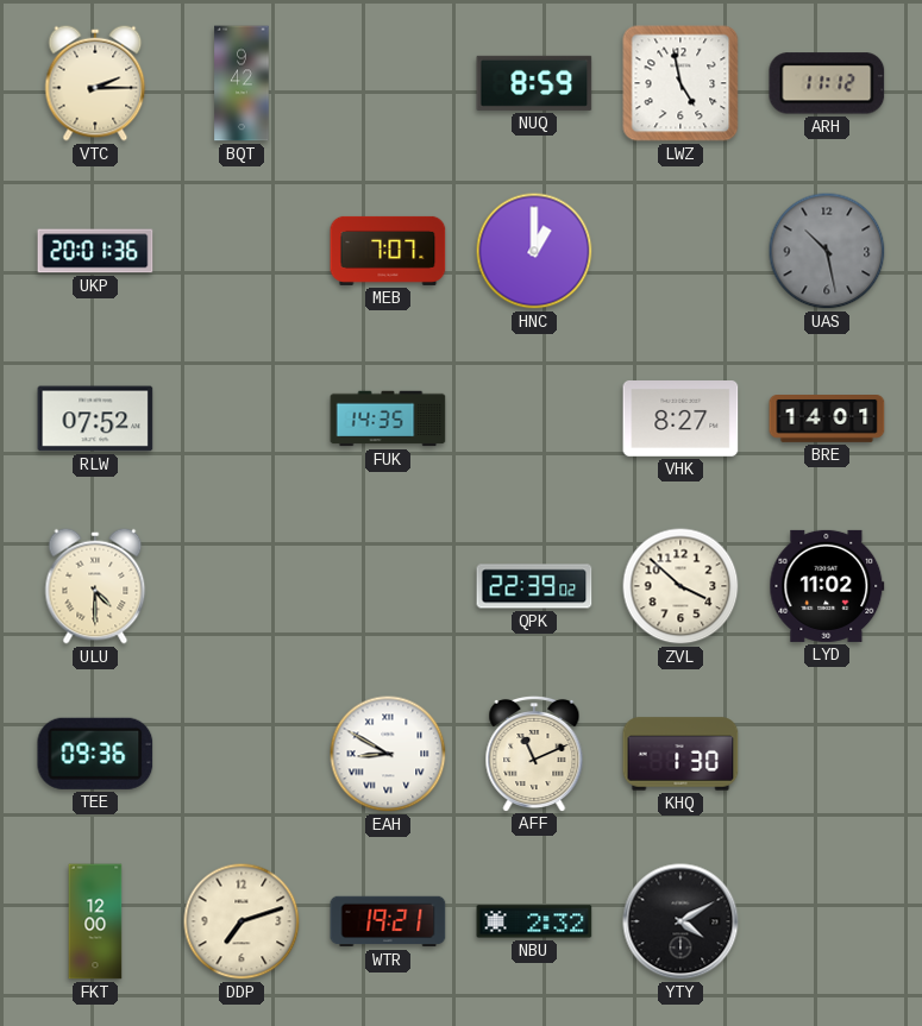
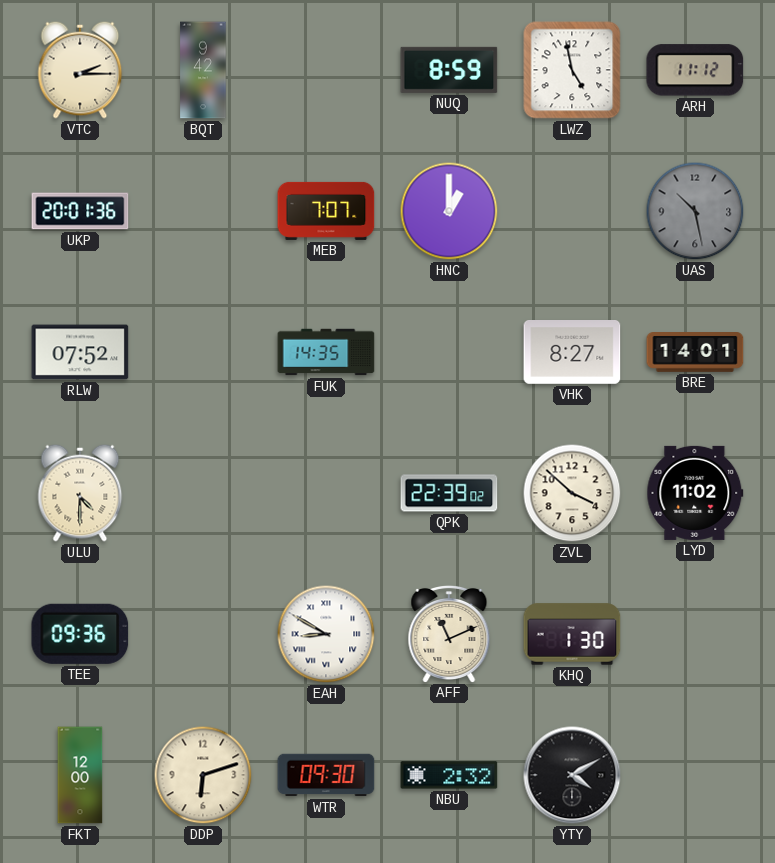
DDP: 7:12 -> 6:12
WTR: 19:21 -> 09:30
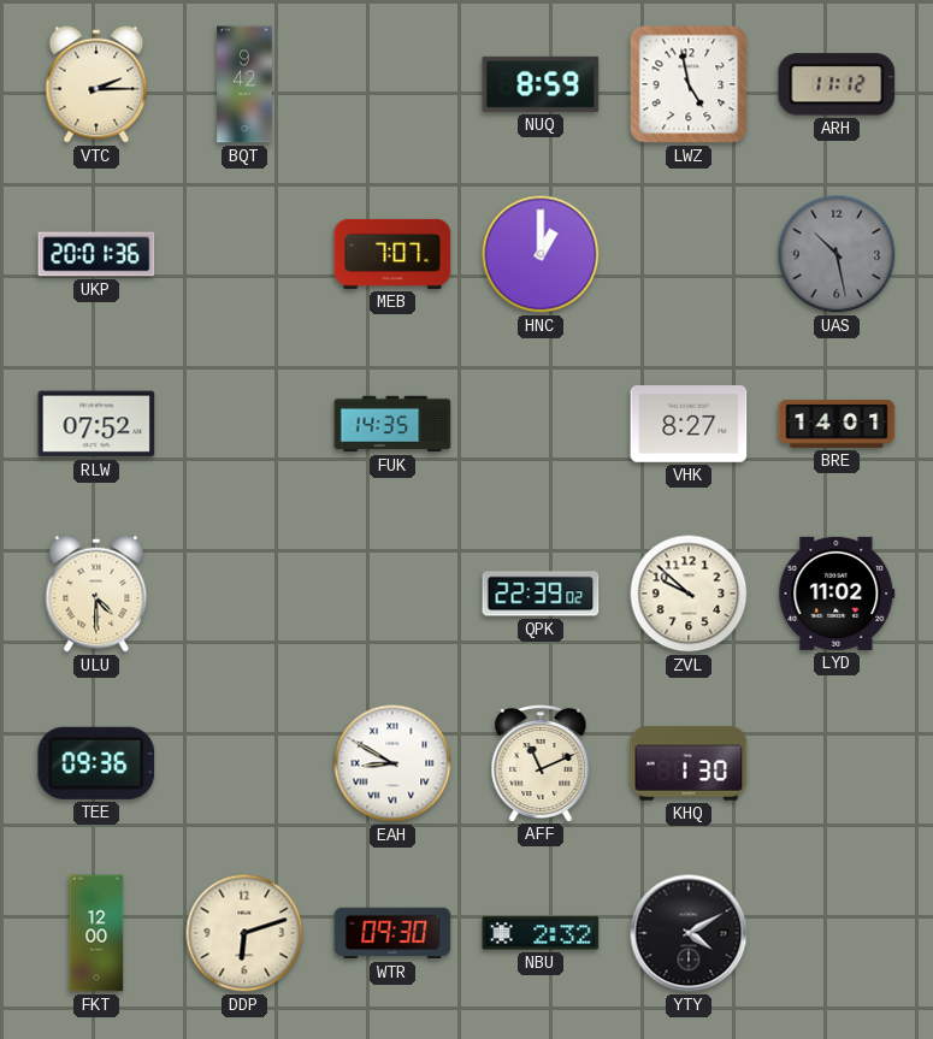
ZVL: 3:52 -> 9:52
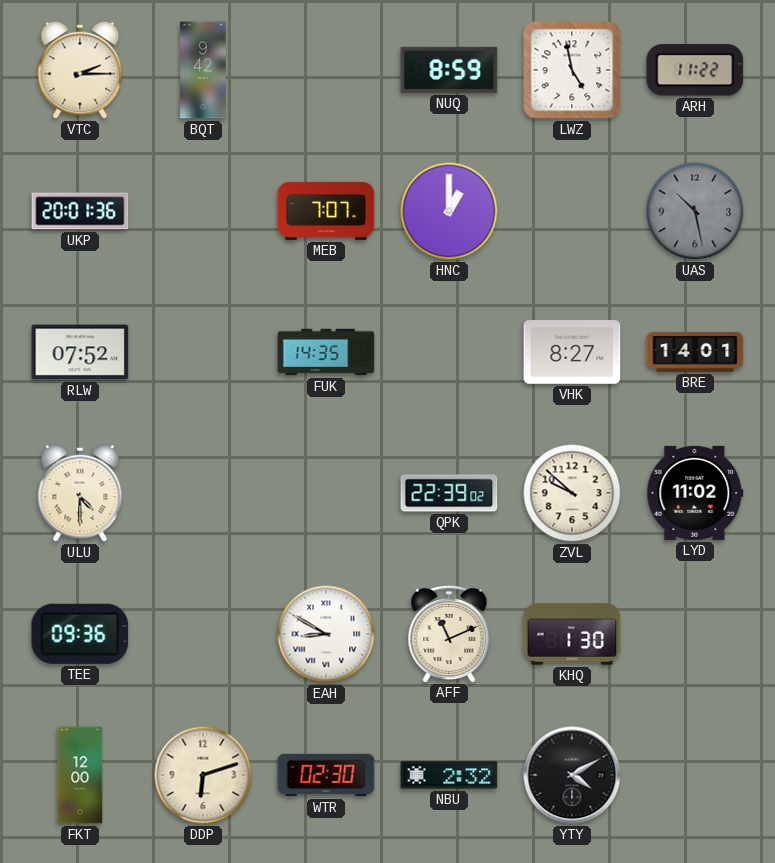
ARH: 11:12 -> 11:22
WTR: 09:30 -> 02:30
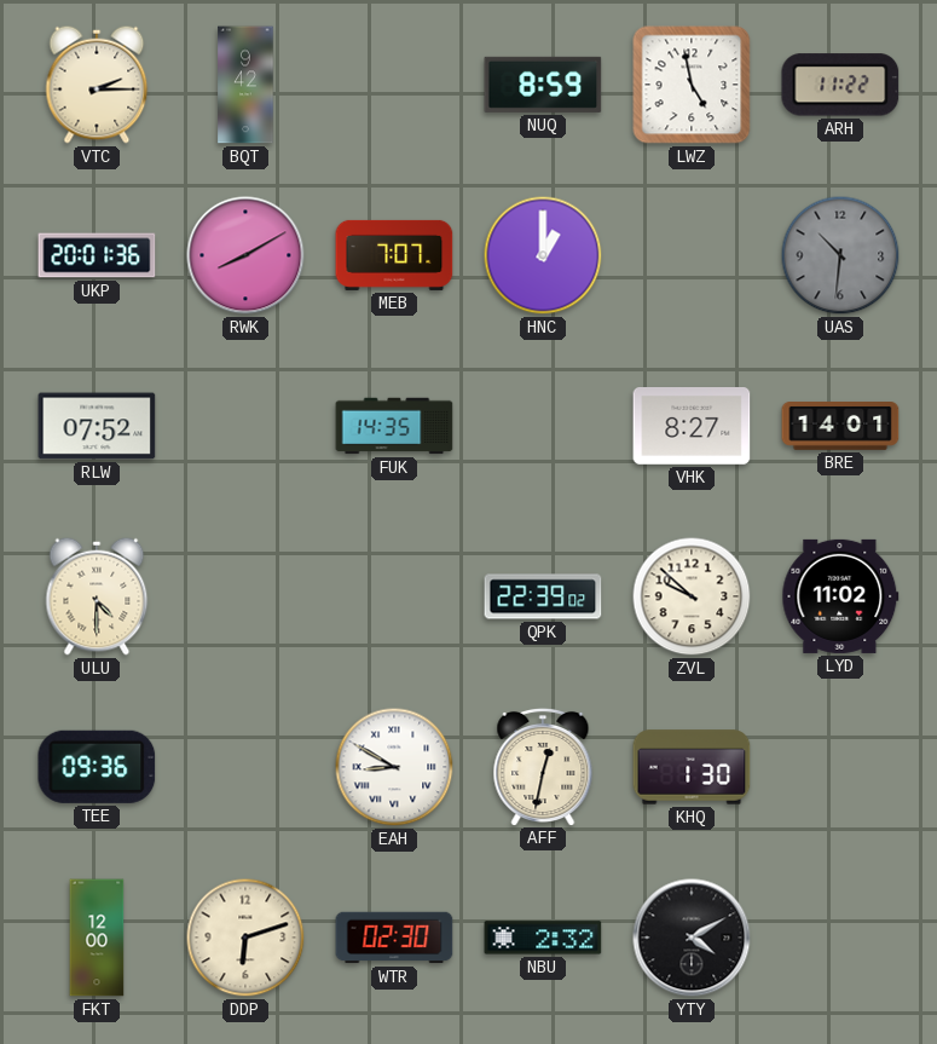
RWK: none -> 8:10
UAS: 10:28 -> 10:31
AFF: 11:11 -> 12:32
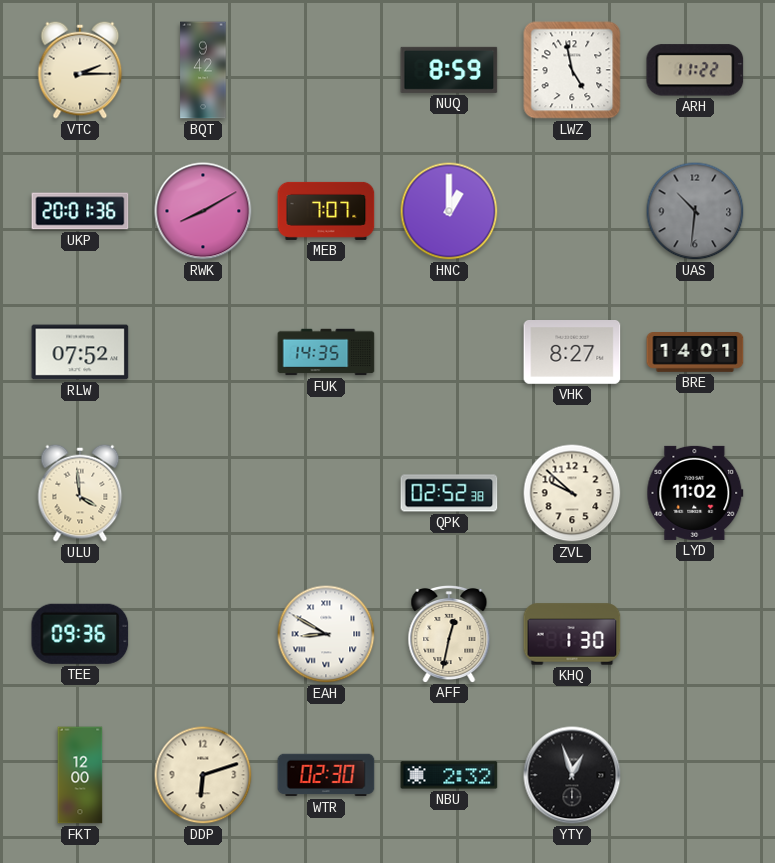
ULU: 4:30 -> 3:59
QPK: 22:39 -> 02:52
YTY: 4:10 -> 12:57
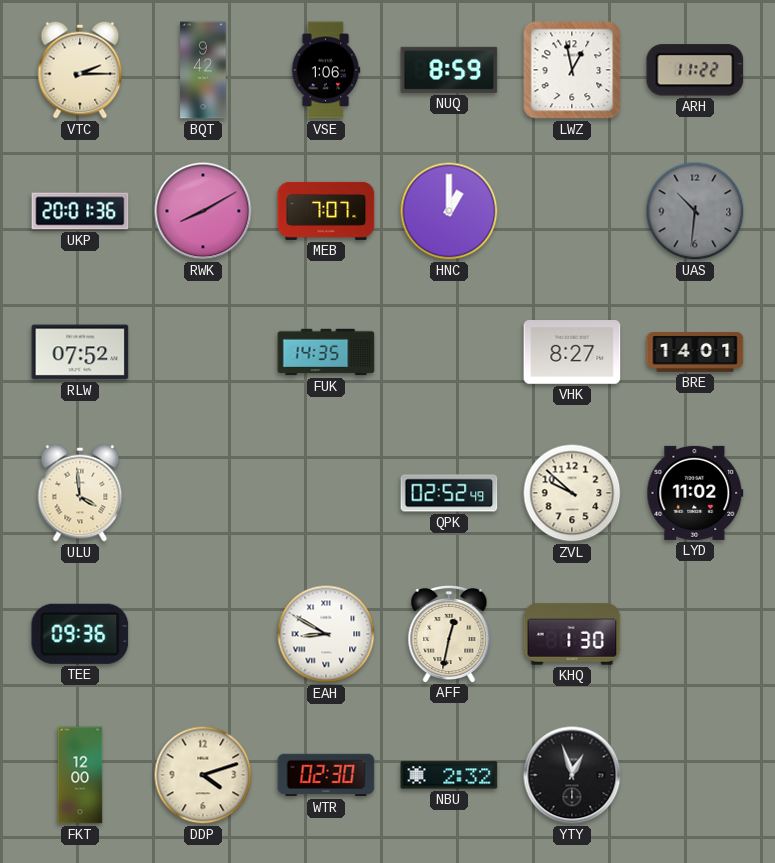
VSE: none -> 1:06
LWZ: 4:58 -> 12:58
QPK: 02:52:38 -> 02:52:49
DDP: 6:12 -> 4:12
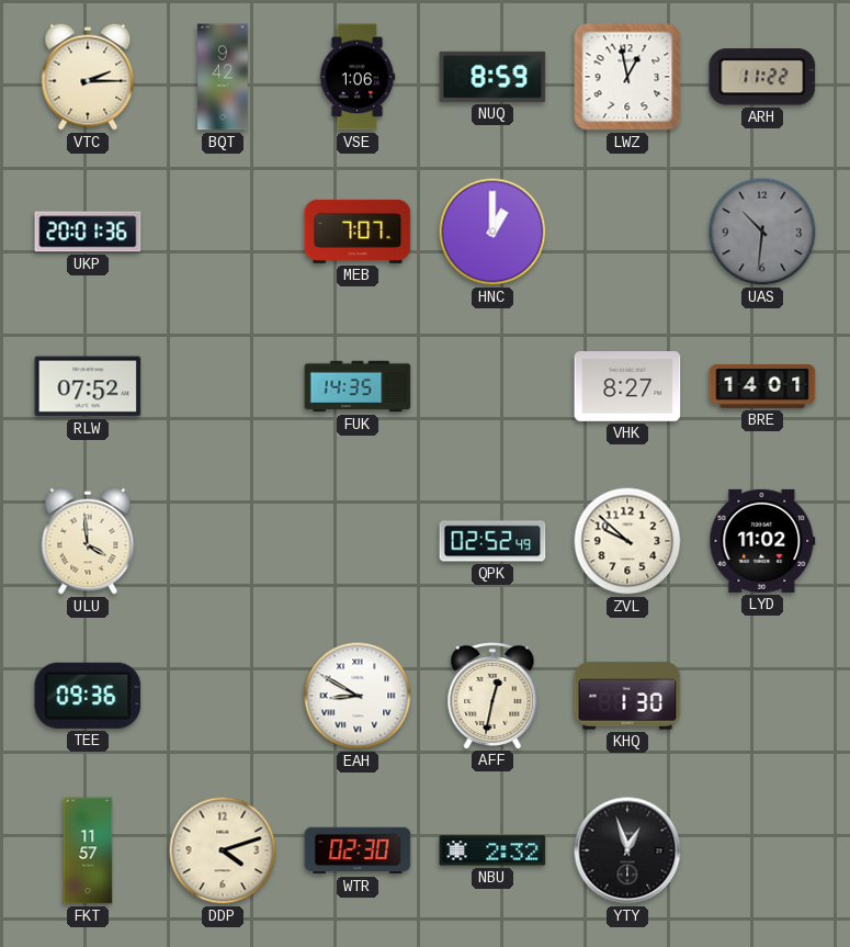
RWK: 8:10 -> none
FKT: 12:00 -> 11:57
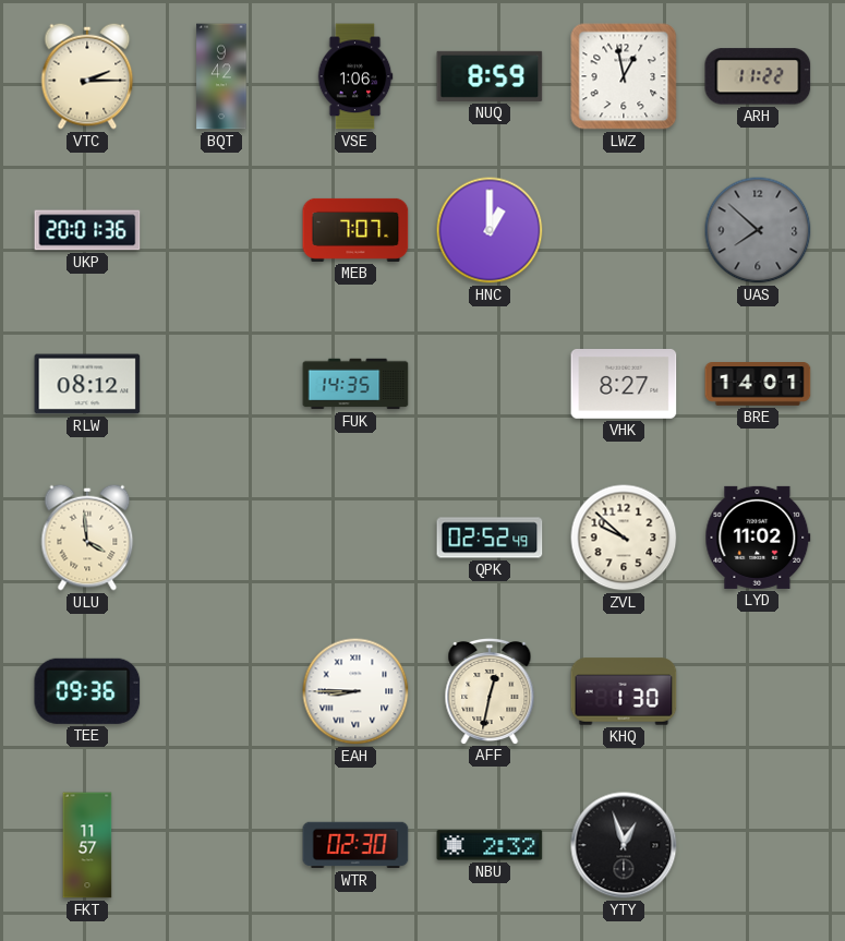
UAS: 10:31 -> 7:52
RLW: 07:52 -> 08:12
EAH: 8:50 -> 8:45
DDP: 4:12 -> none
